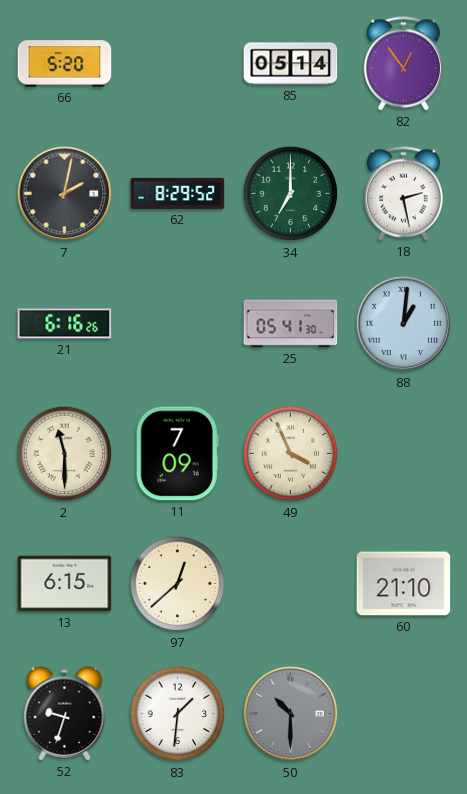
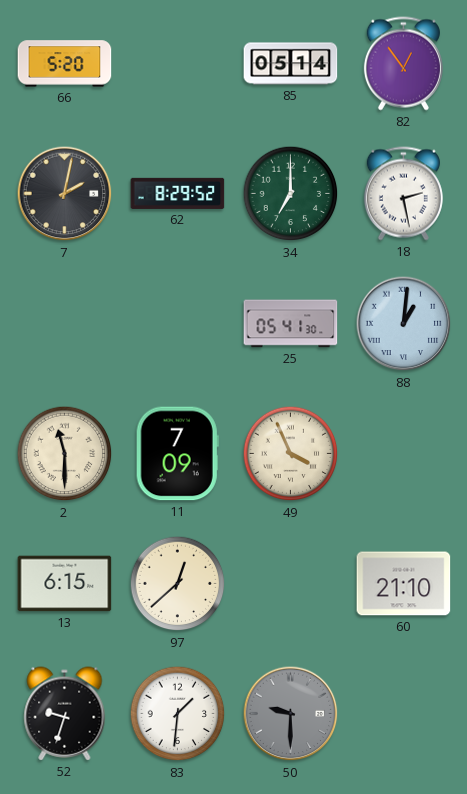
21: 6:16 -> none
50: 10:30 -> 9:30
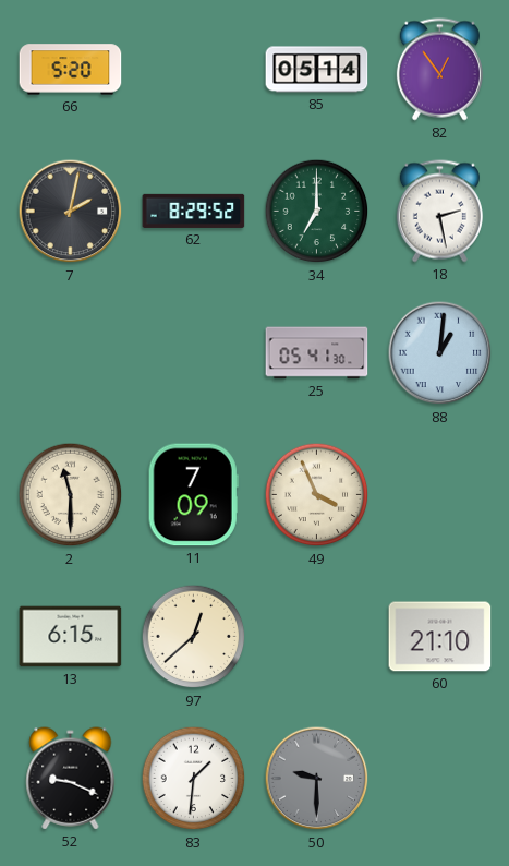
52: 9:33 -> 9:19
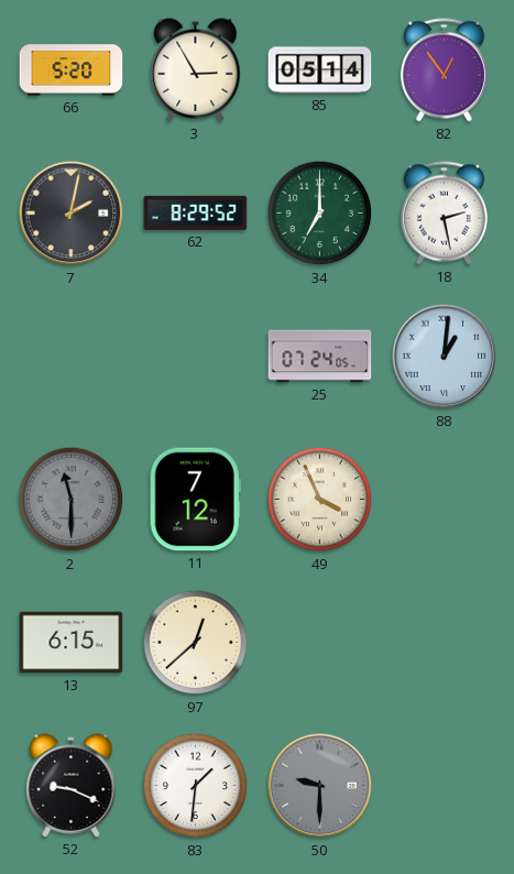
3: none -> 2:55
25: 05:41 -> 07:24
2 dial: cream -> grey
11: 7:09 -> 7:12
60: 21:10 -> none
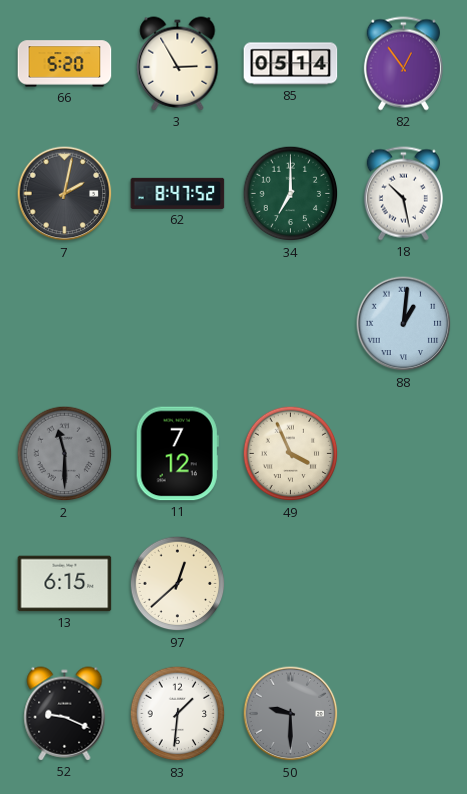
62: 8:29 -> 8:47
18: 2:28 -> 10:28
25: 07:24 -> none
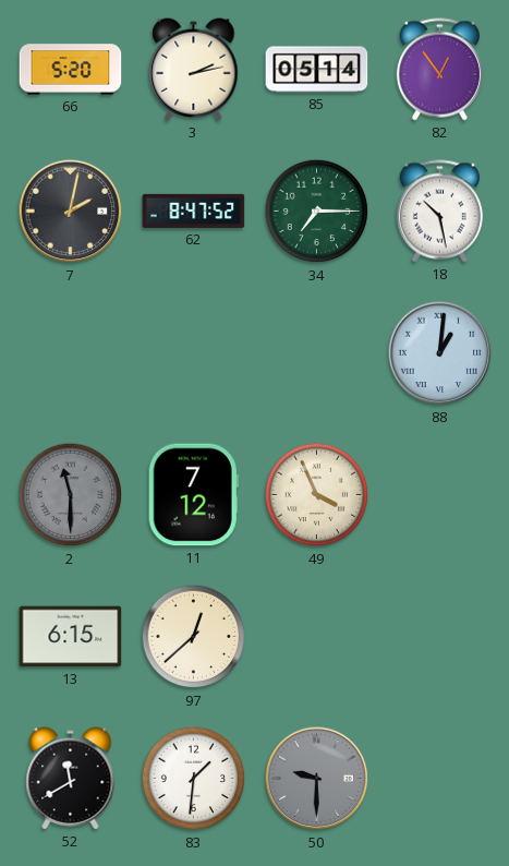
3: 2:55 -> 2:13
34: 7:00 -> 7:15
52: 9:19 -> 11:40
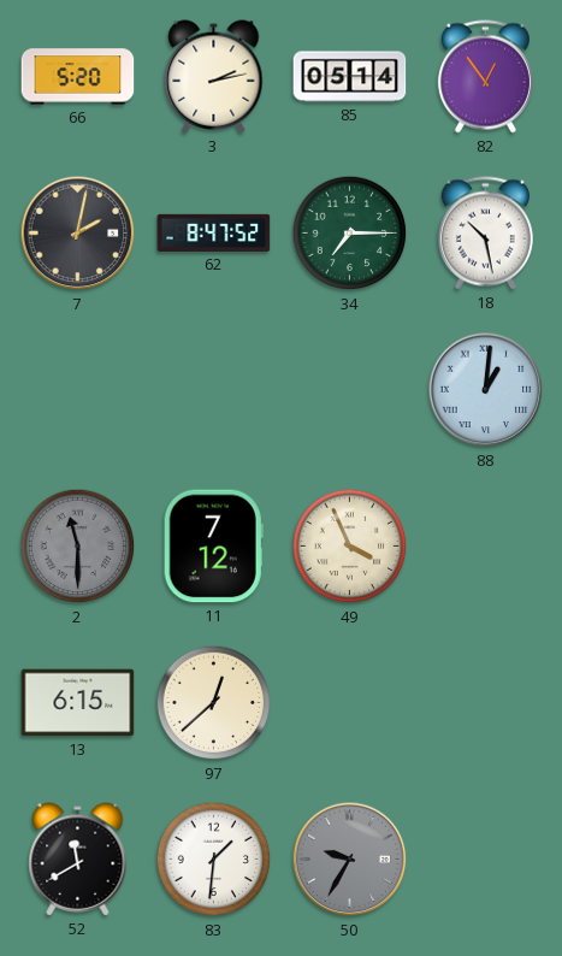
50: 9:30 -> 9:35
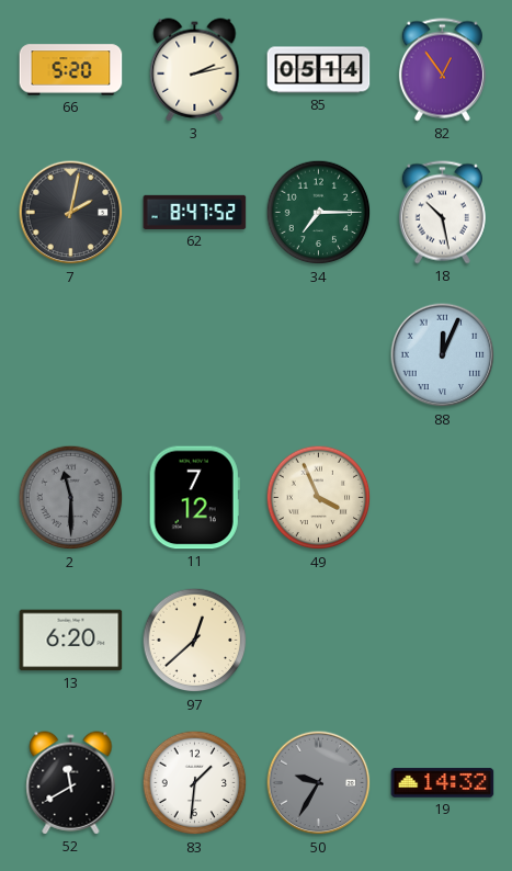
88: 1:01 -> 12:04
13: 6:15 -> 6:20
19: none -> 14:32
